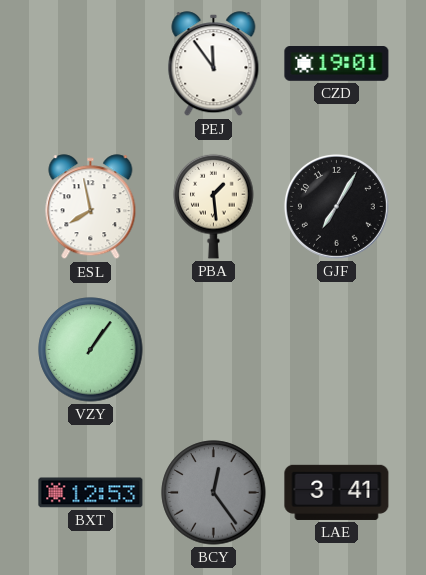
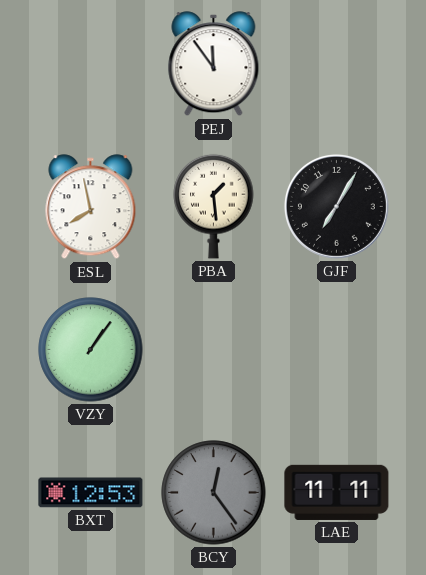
CZD: 19:01 -> none
LAE: 3:41 -> 11:11
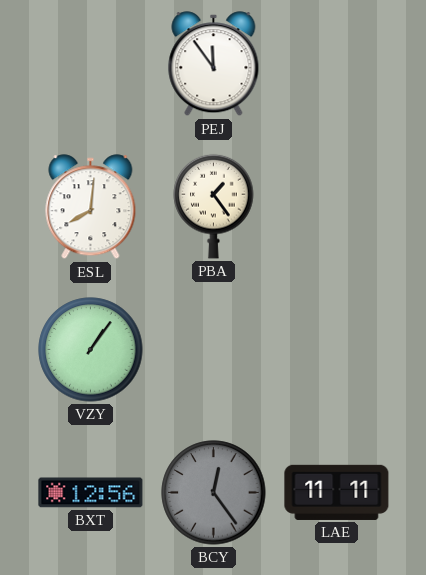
ESL: 7:58 -> 8:01
PBA: 1:29 -> 1:24
GJF: 7:05 -> none
BXT: 12:53 -> 12:56
